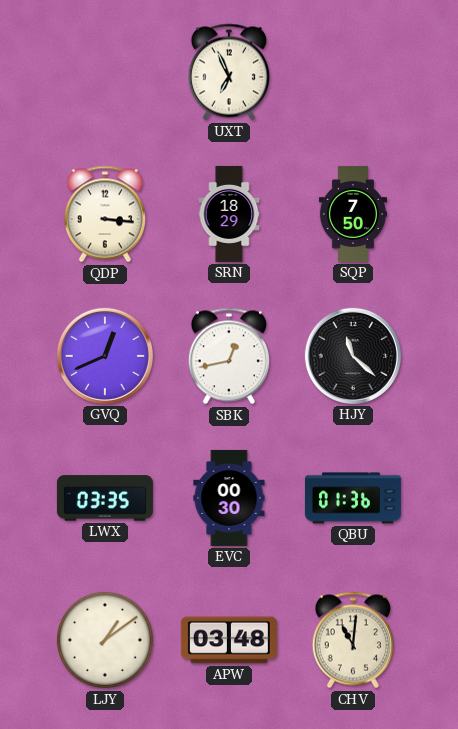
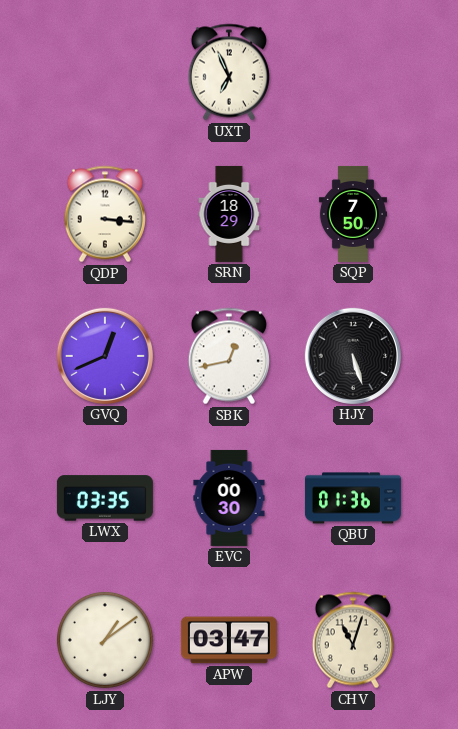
HJY: 11:22 -> 5:27
APW: 03:48 -> 03:47
CHV: 11:01 -> 11:03
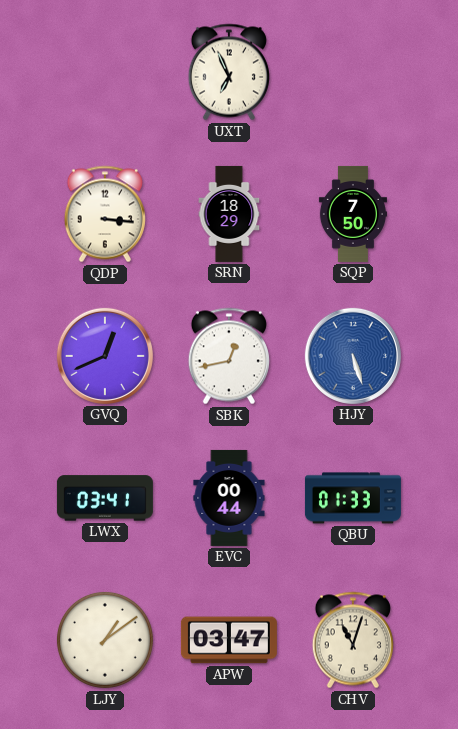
HJY dial: black -> blue
LWX: 03:35 -> 03:41
EVC: 00:30 -> 00:44
QBU: 01:36 -> 01:33
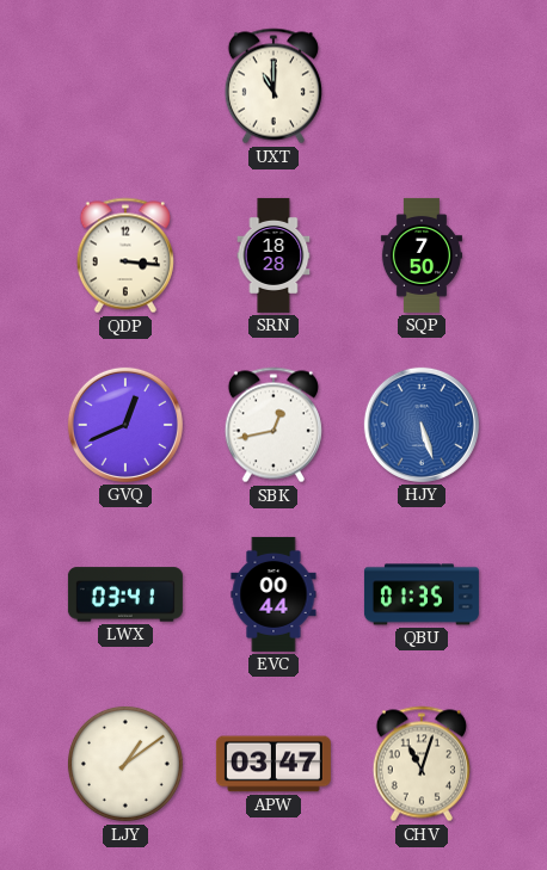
UXT: 6:56 -> 11:00
SRN: 18:29 -> 18:28
QBU: 01:33 -> 01:35
